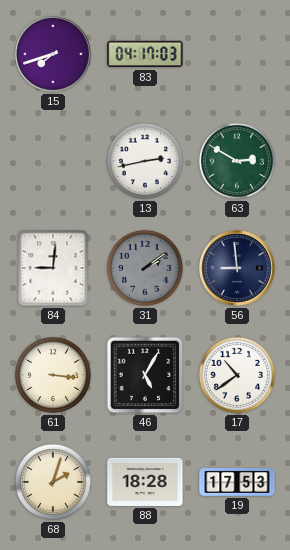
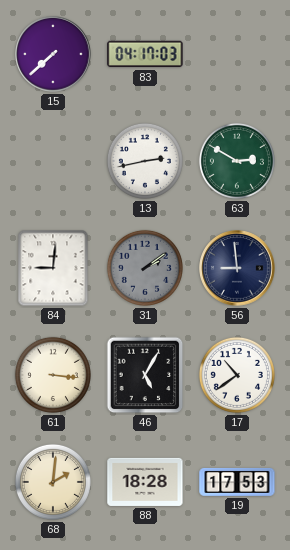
15: 7:42 -> 7:38
68: 2:03 -> 2:01
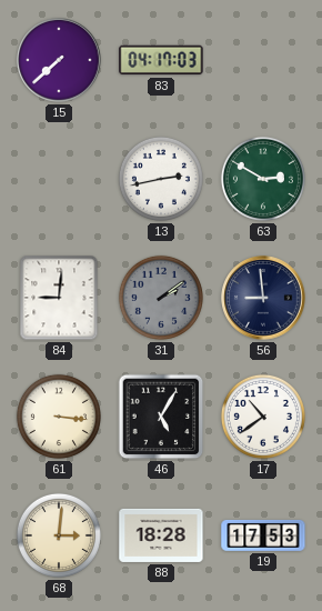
68: 2:01 -> 3:01
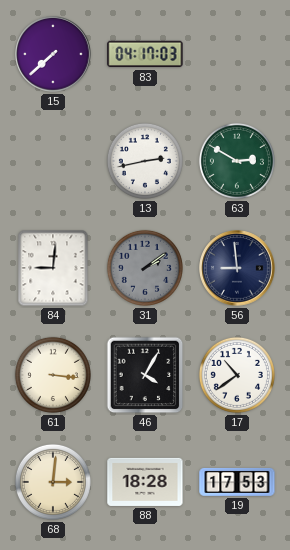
46: 5:05 -> 4:05
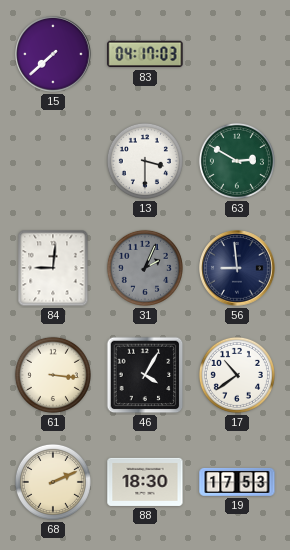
13: 2:43 -> 3:30
31: 2:09 -> 2:04
68: 3:01 -> 2:11
88: 18:28 -> 18:30
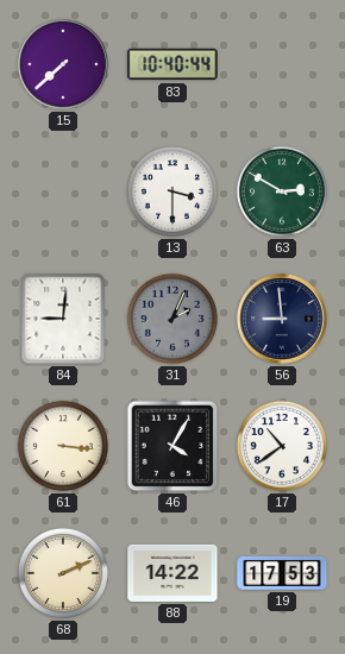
83: 04:17 -> 10:40
88: 18:30 -> 14:22
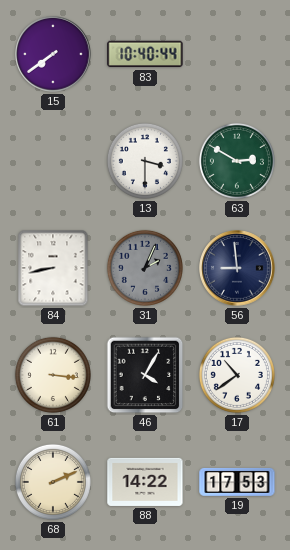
15: 7:38 -> 7:39
84: 9:01 -> 8:43
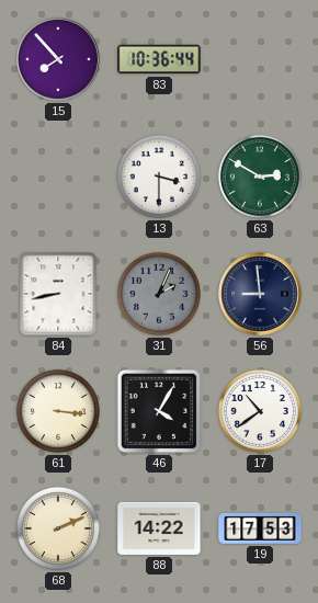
15: 7:39 -> 7:53
83: 10:40 -> 10:36
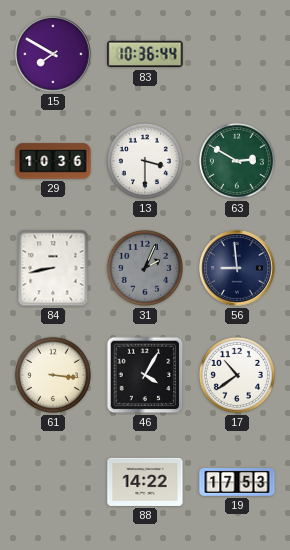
15: 7:53 -> 7:50
29: none -> 10:36
68: 2:11 -> none
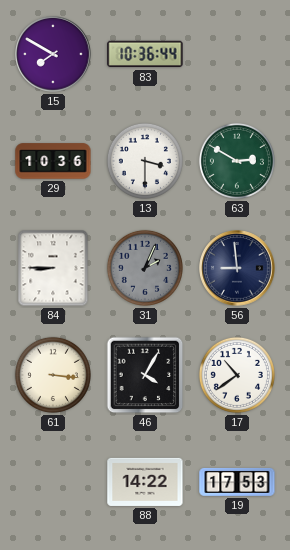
84: 8:43 -> 8:45
